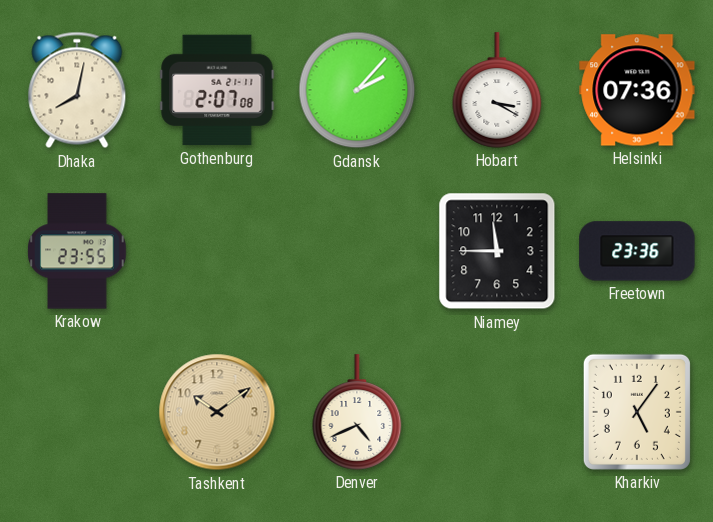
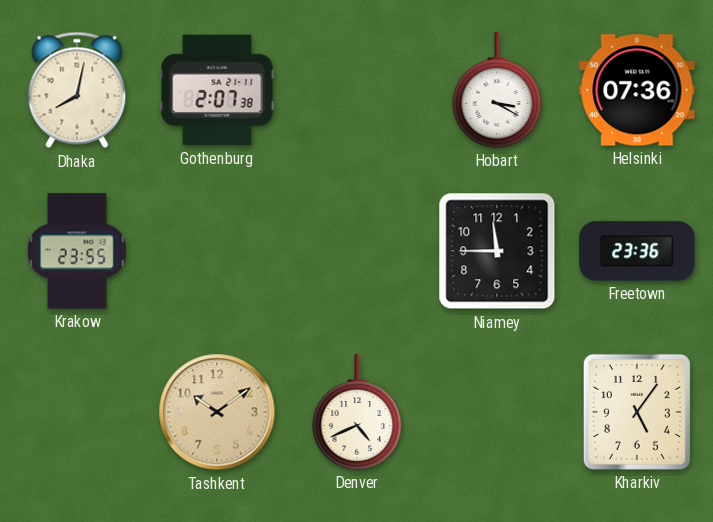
Gothenburg: 2:07:08 -> 2:07:38
Gdansk: 2:07 -> none
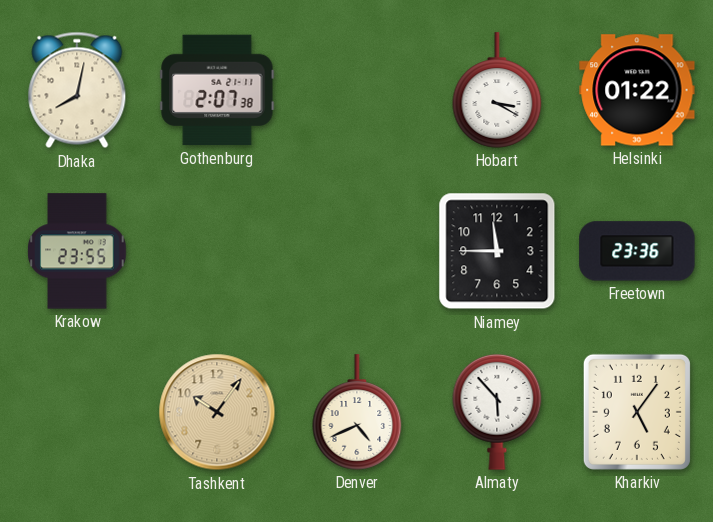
Helsinki: 07:36 -> 01:22
Tashkent: 10:09 -> 10:06
Almaty: none -> 5:53
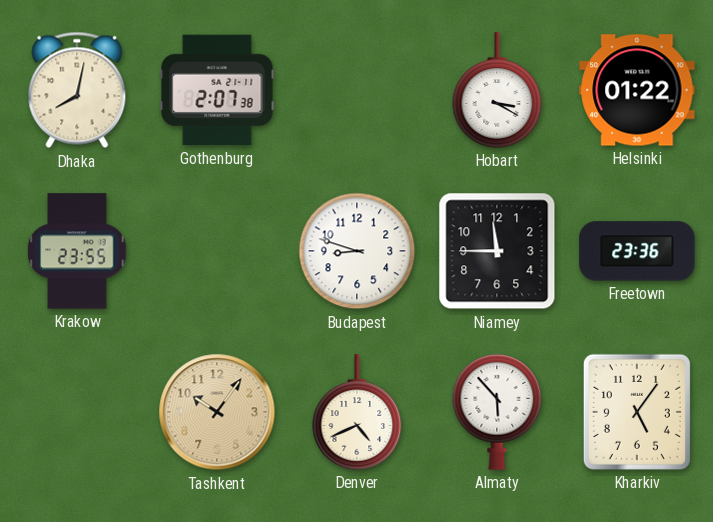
Budapest: none -> 8:48
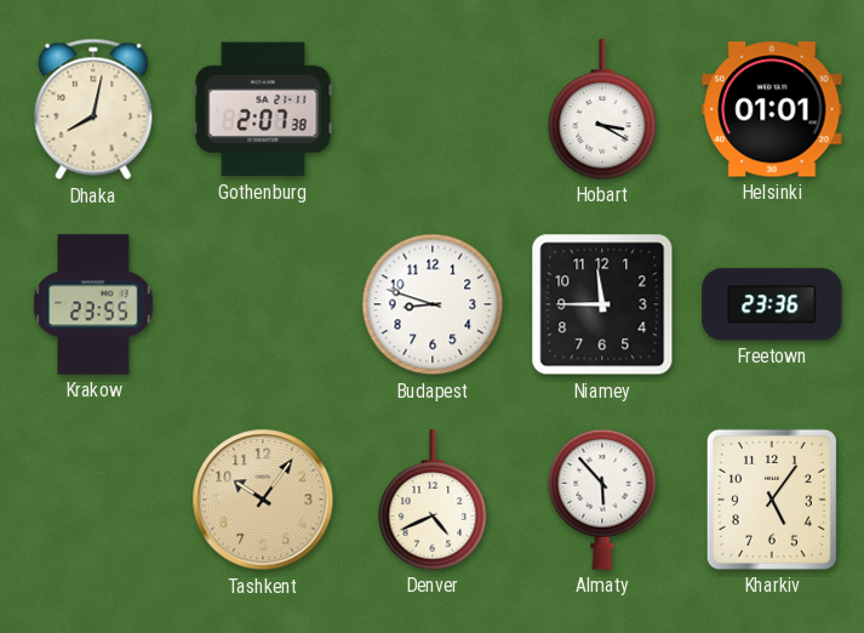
Helsinki: 01:22 -> 01:01
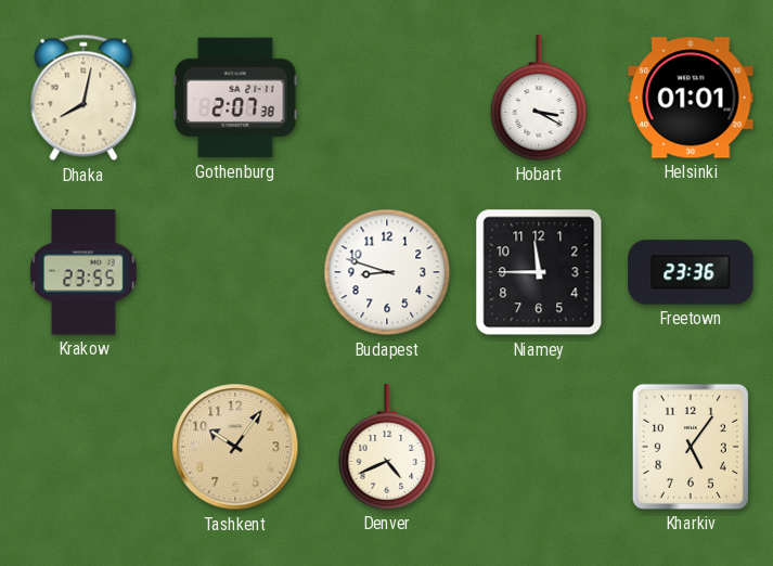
Almaty: 5:53 -> none
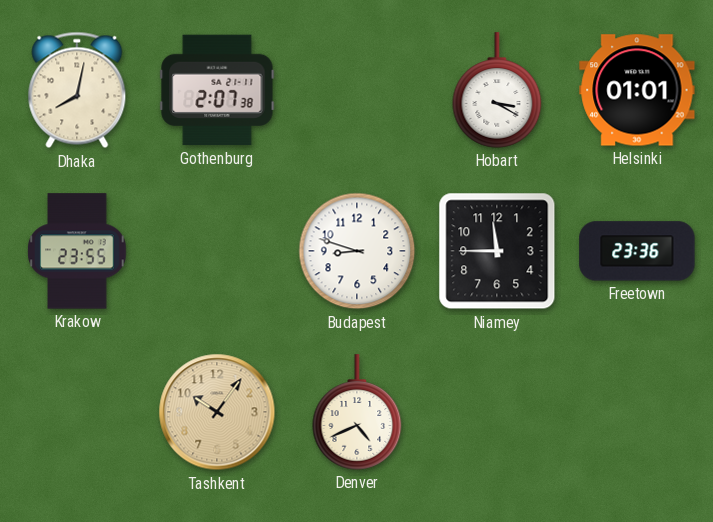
Kharkiv: 5:06 -> none
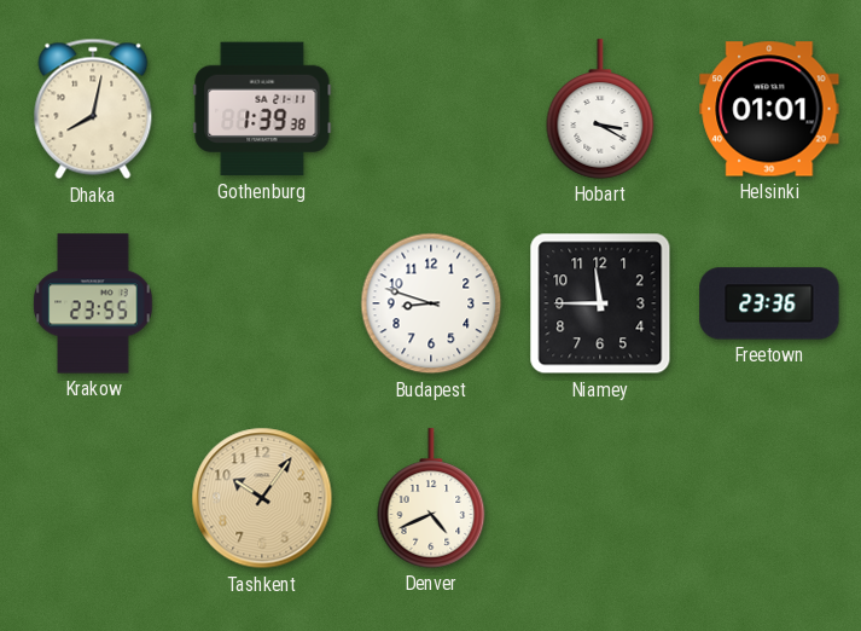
Gothenburg: 2:07 -> 1:39
